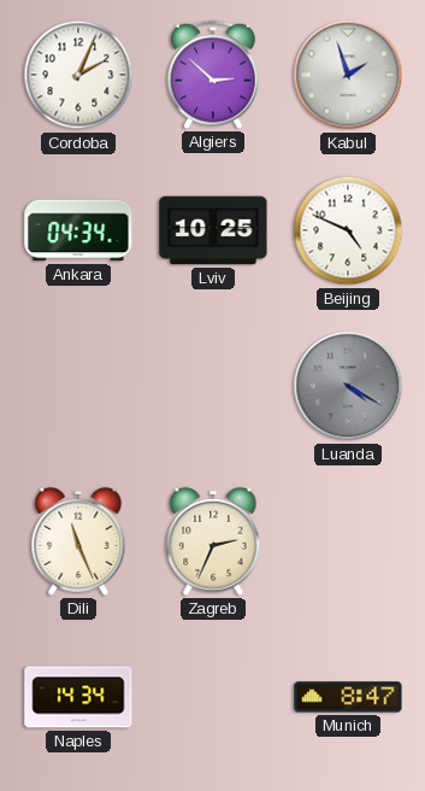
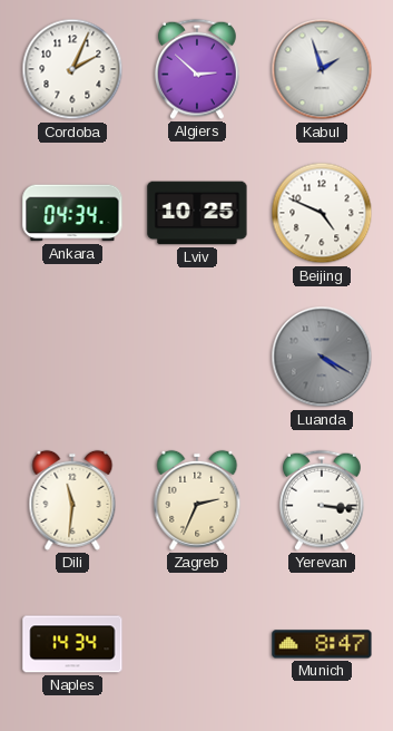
Dili: 11:26 -> 11:31
Yerevan: none -> 3:16
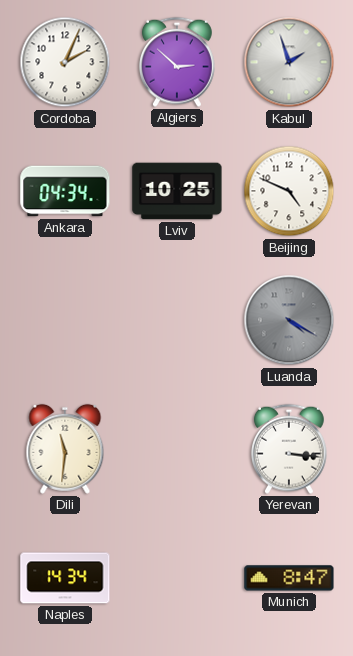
Zagreb: 2:34 -> none
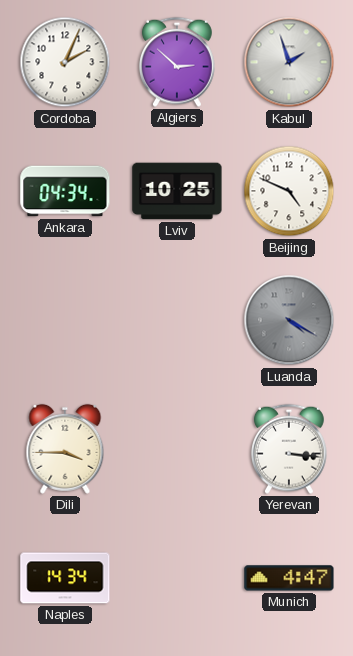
Dili: 11:31 -> 3:45
Munich: 8:47 -> 4:47
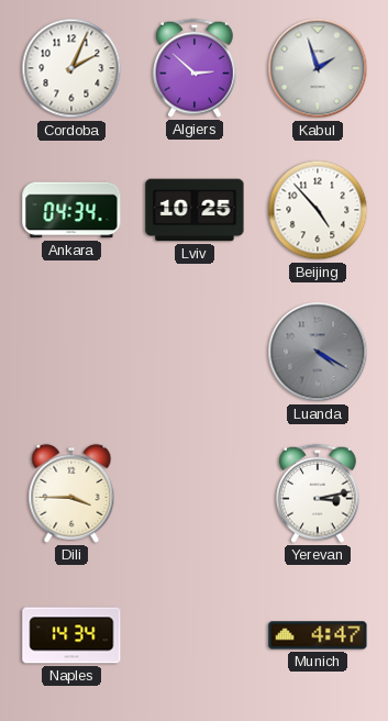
Beijing: 4:49 -> 4:53
Yerevan: 3:16 -> 3:13
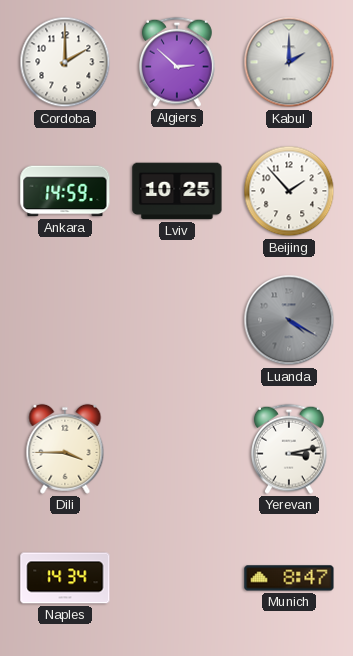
Cordoba: 2:04 -> 2:00
Kabul: 1:57 -> 2:00
Ankara: 04:34 -> 14:59
Beijing: 4:53 -> 1:53
Munich: 4:47 -> 8:47
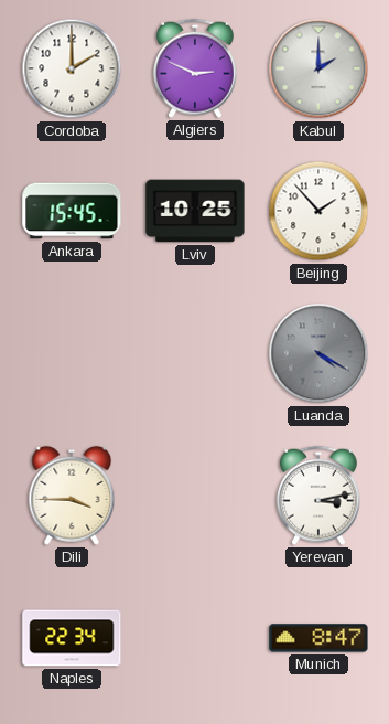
Algiers: 2:52 -> 2:49
Ankara: 14:59 -> 15:45
Naples: 14:34 -> 22:34
